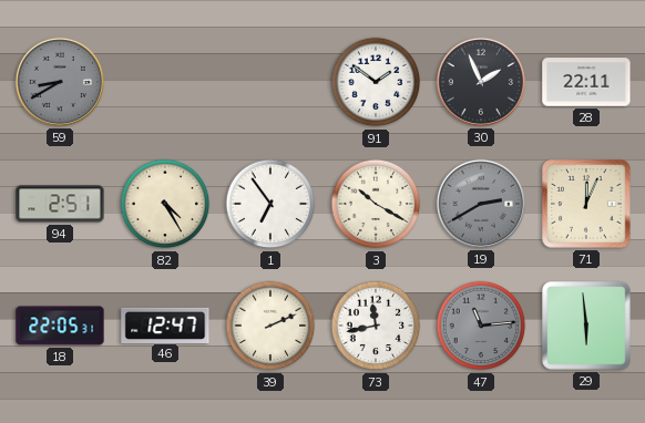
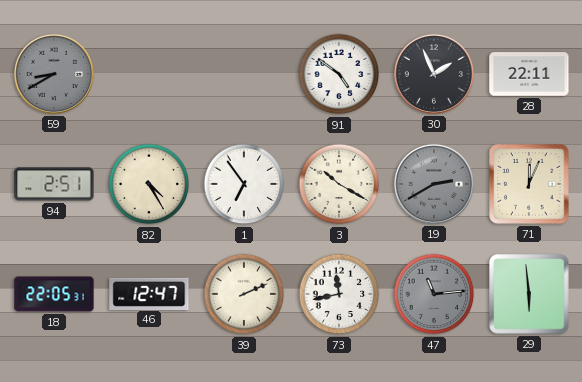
91: 1:51 -> 4:51
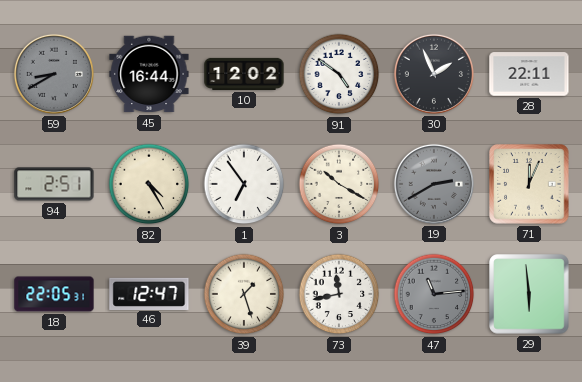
45: none -> 16:44
10: none -> 12:02
39: 2:11 -> 1:27
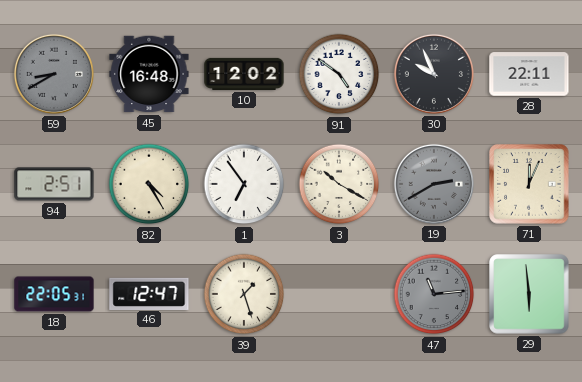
45: 16:44 -> 16:48
30: 1:56 -> 9:56
73: 11:43 -> none
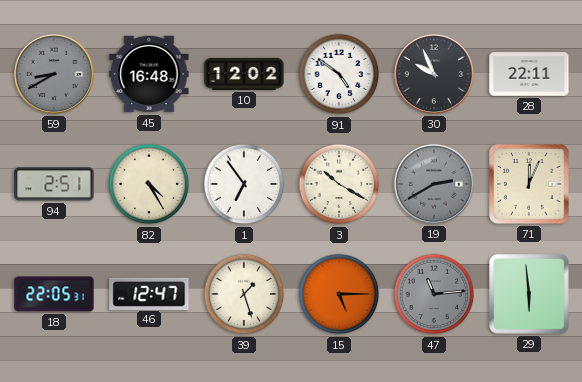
15: none -> 5:15
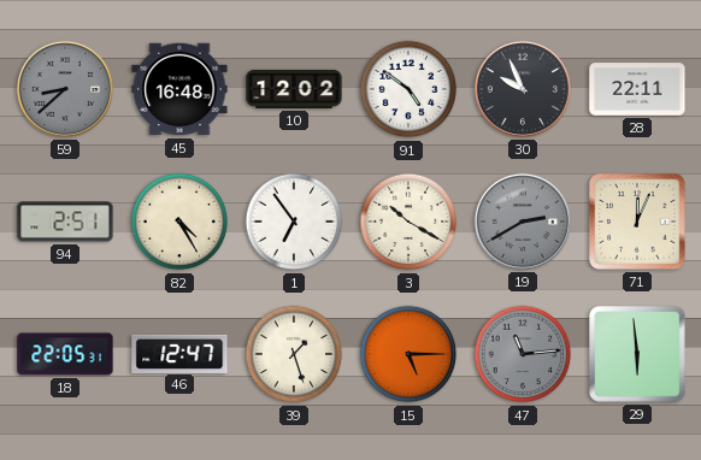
59: 8:40 -> 8:38
